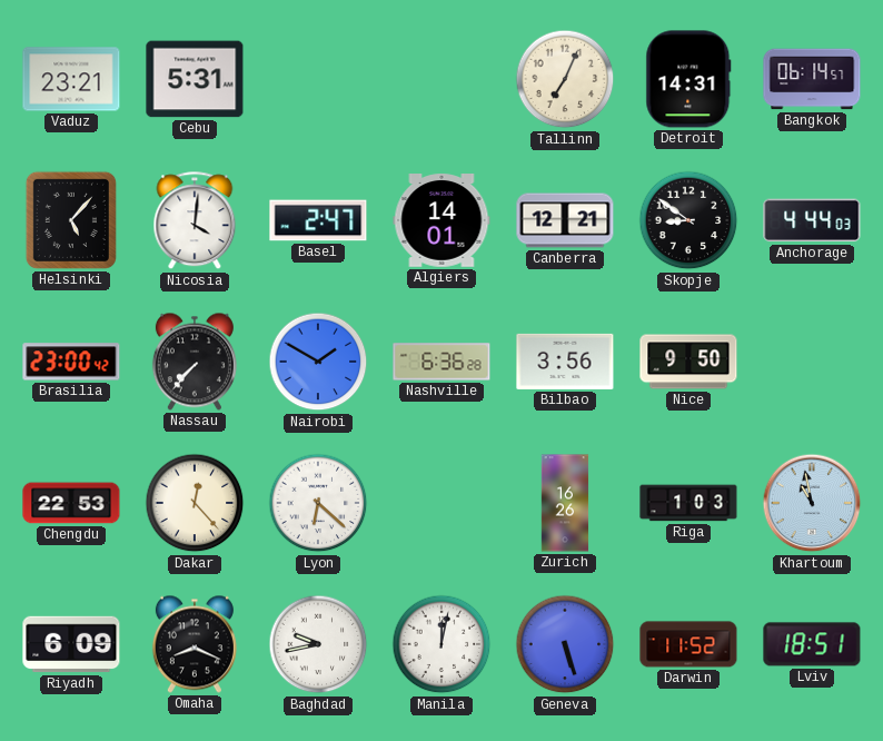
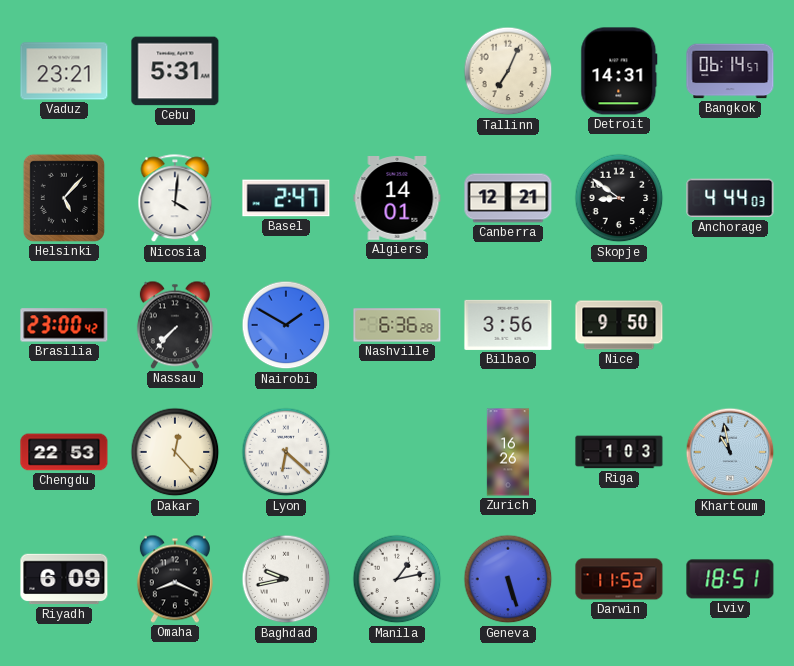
Manila: 12:02 -> 1:13
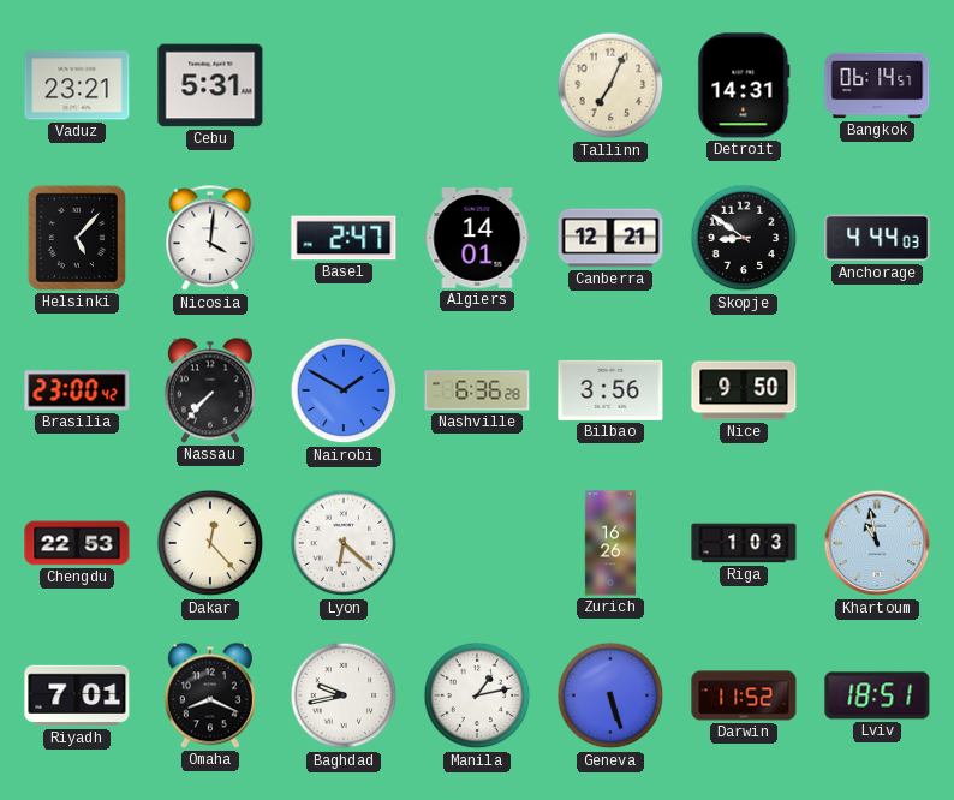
Riyadh: 6:09 -> 7:01
